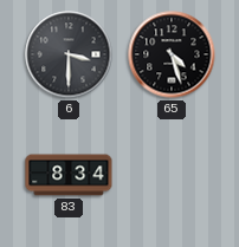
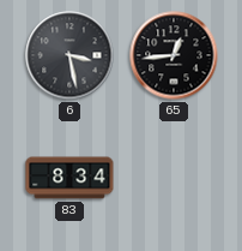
6: 3:30 -> 3:28
65: 4:27 -> 12:44
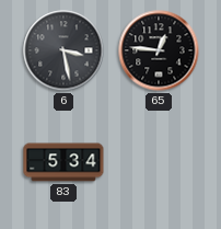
65: 12:44 -> 12:46
83: 8:34 -> 5:34
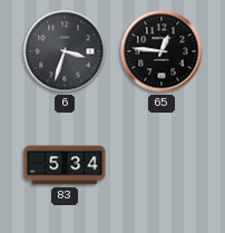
6: 3:28 -> 3:33
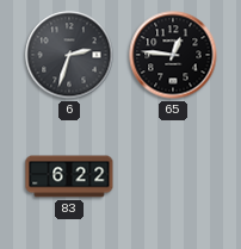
6: 3:33 -> 2:33
83: 5:34 -> 6:22
